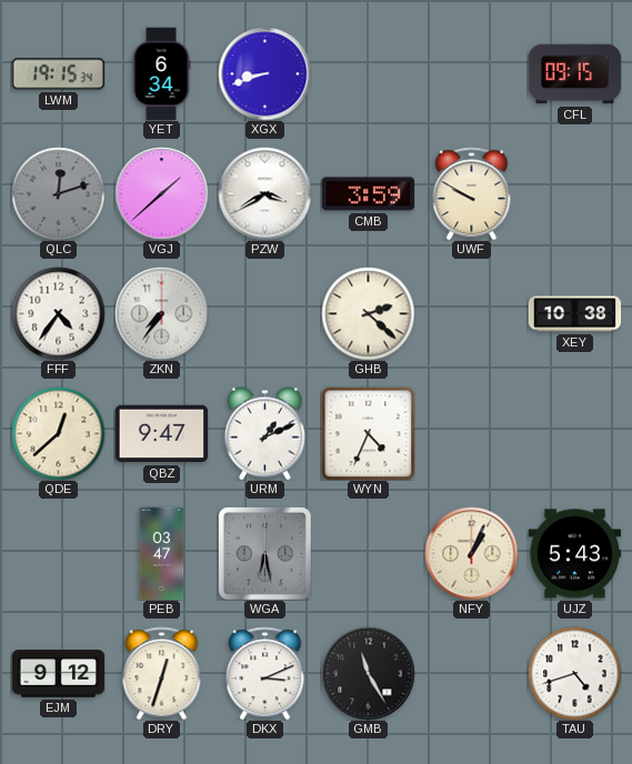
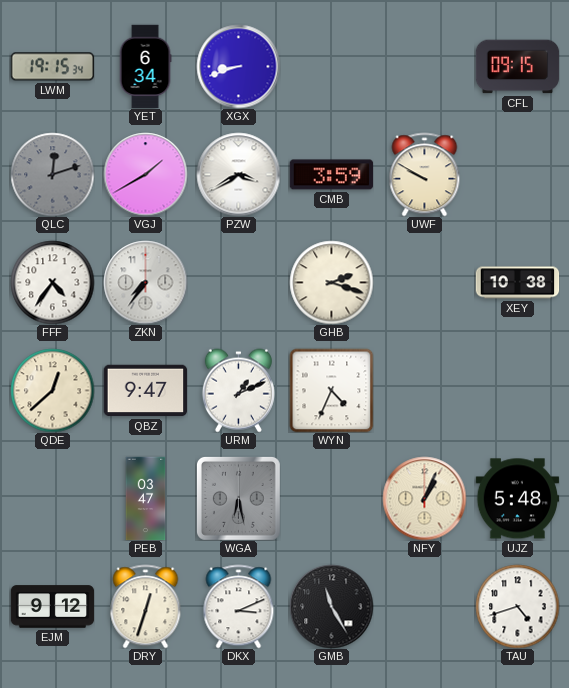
VGJ: 1:38 -> 1:40
GHB: 2:22 -> 2:18
UJZ: 5:43 -> 5:48
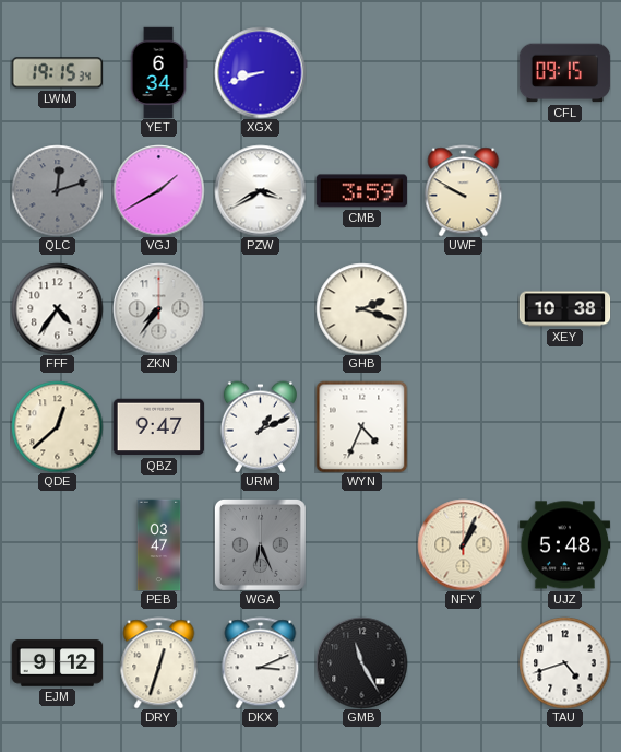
WGA: 6:28 -> 6:26
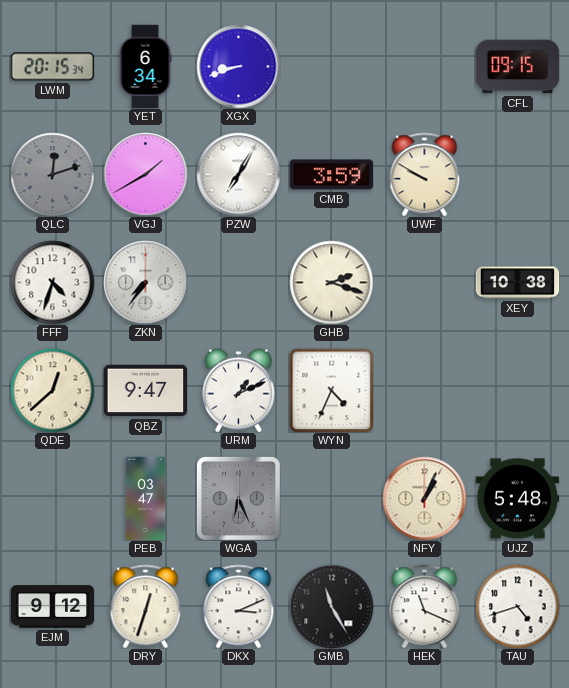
LWM: 19:15 -> 20:15
PZW: 3:40 -> 7:05
FFF: 4:36 -> 4:33
HEK: none -> 11:19
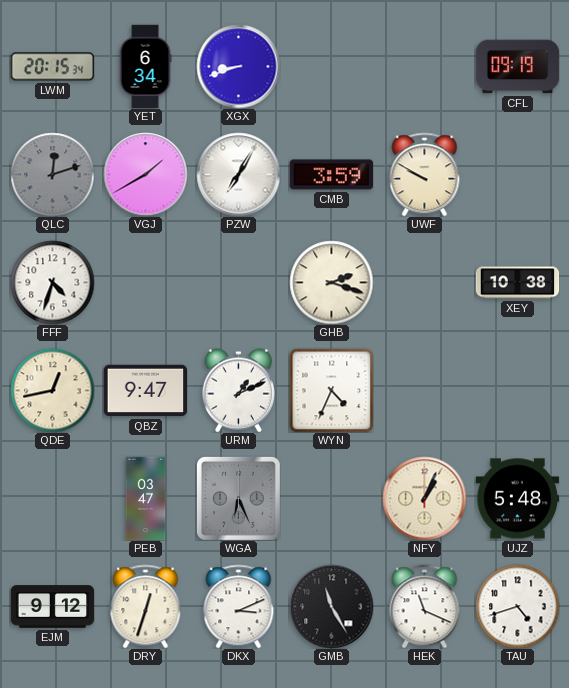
CFL: 09:15 -> 09:19
ZKN: 7:36 -> none
QDE: 12:38 -> 12:43
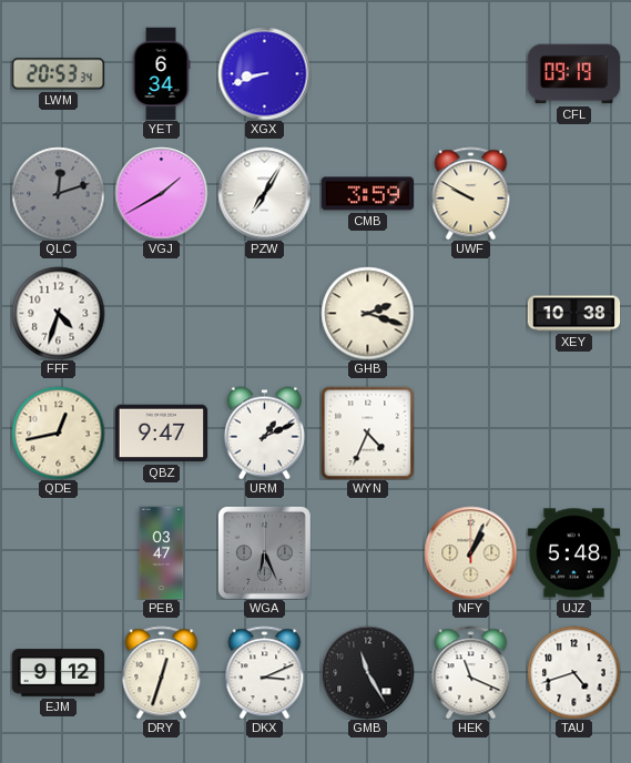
LWM: 20:15 -> 20:53
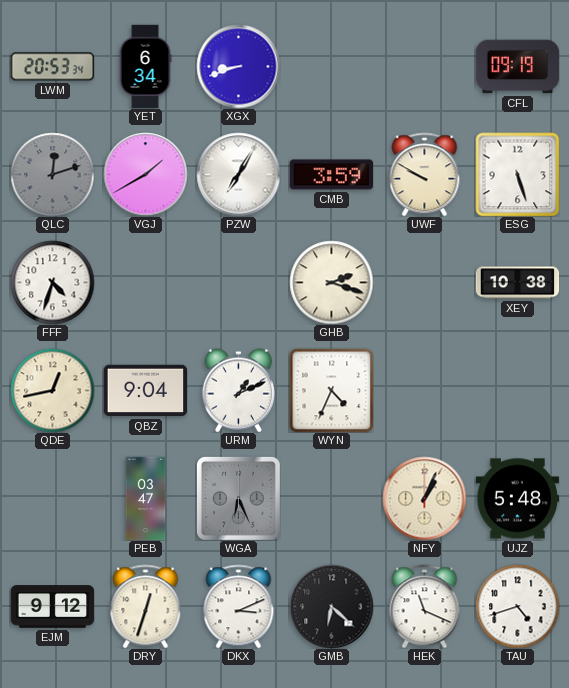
ESG: none -> 5:27
QBZ: 9:47 -> 9:04
GMB: 11:25 -> 6:22
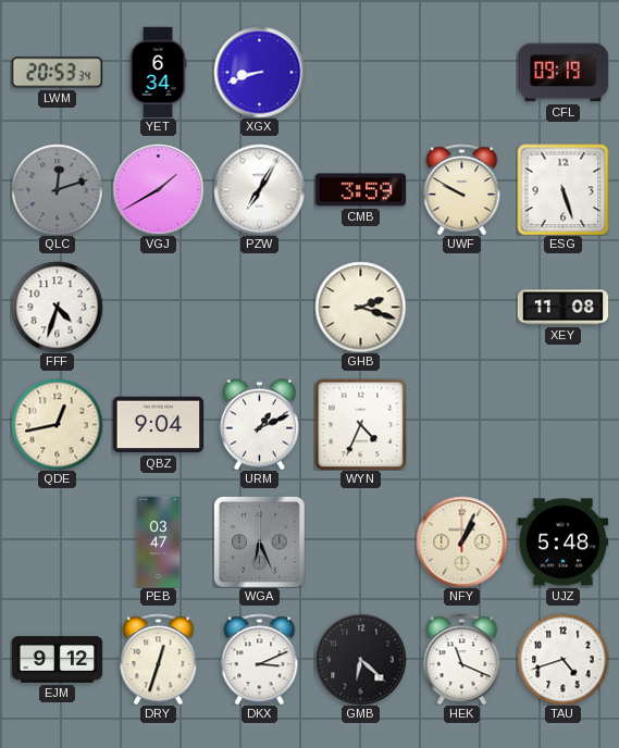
XEY: 10:38 -> 11:08
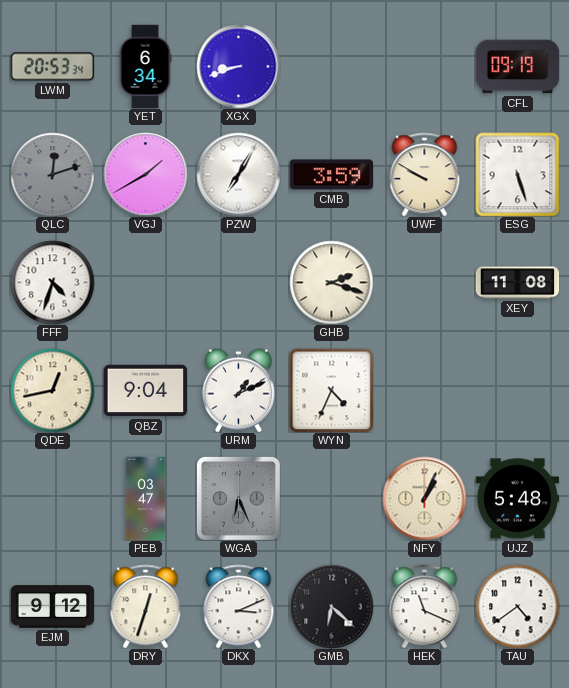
TAU: 4:42 -> 4:39
